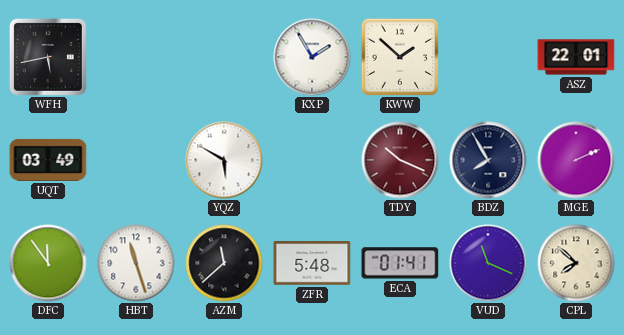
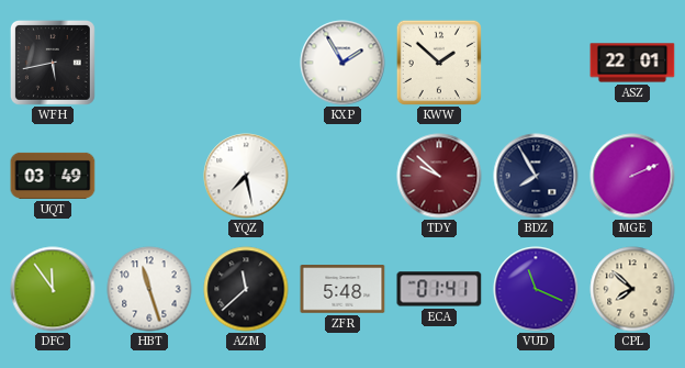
YQZ: 5:50 -> 7:28
TDY: 10:19 -> 9:52
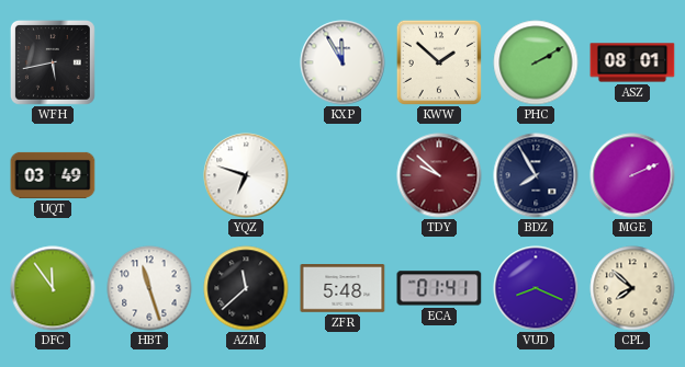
KXP: 1:55 -> 11:55
PHC: none -> 2:10
ASZ: 22:01 -> 08:01
YQZ: 7:28 -> 6:48
VUD: 11:19 -> 8:19
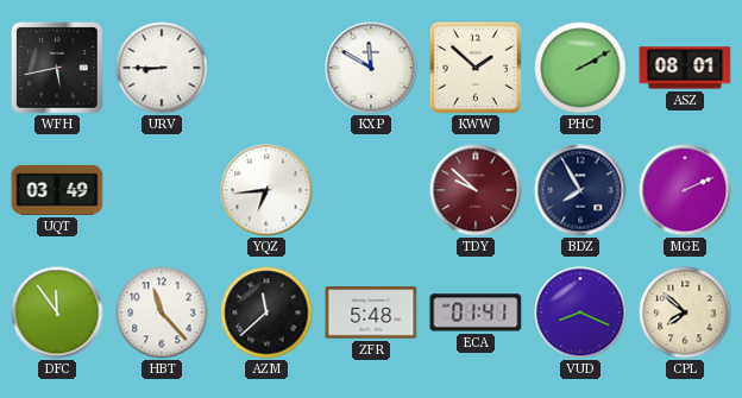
URV: none -> 8:45
KXP: 11:55 -> 11:50
YQZ: 6:48 -> 6:44
HBT: 11:27 -> 11:23
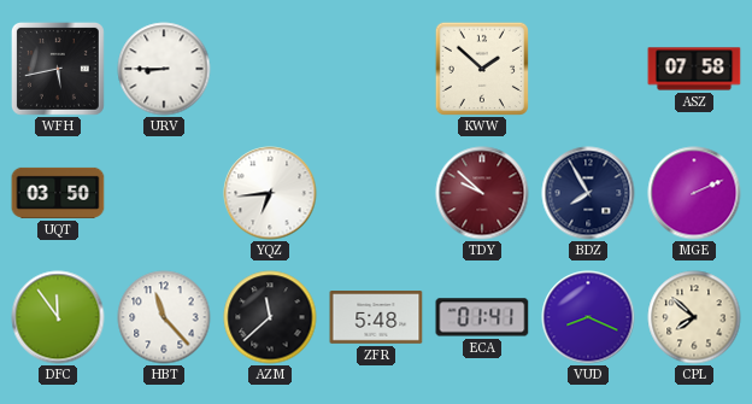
KXP: 11:50 -> none
PHC: 2:10 -> none
ASZ: 08:01 -> 07:58
UQT: 03:49 -> 03:50
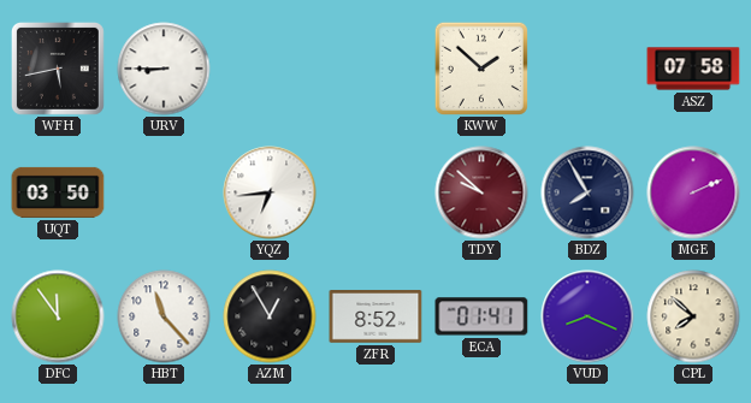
AZM: 11:38 -> 12:55
ZFR: 5:48 -> 8:52
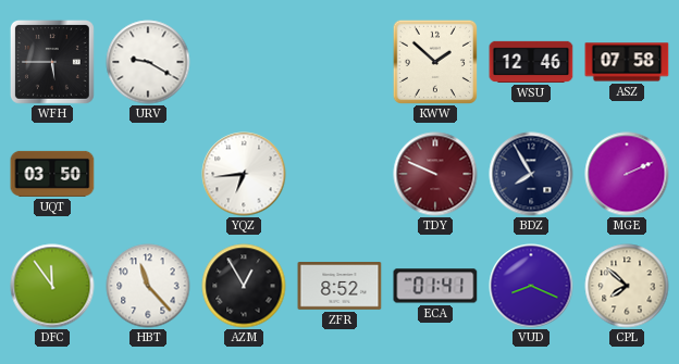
WFH: 5:43 -> 5:45
URV: 8:45 -> 9:20
WSU: none -> 12:46
TDY: 9:52 -> 9:49
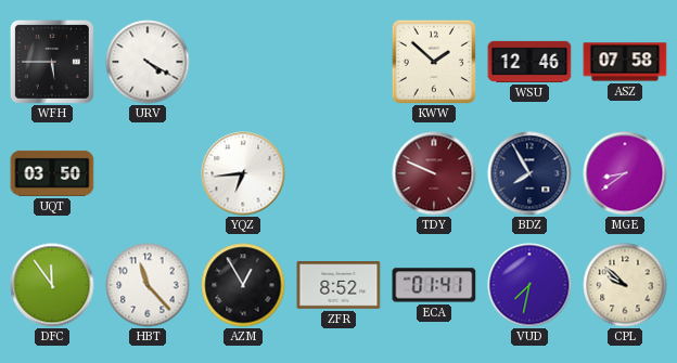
URV: 9:20 -> 4:20
MGE: 2:11 -> 8:39
VUD: 8:19 -> 7:32
CPL: 7:52 -> 9:52
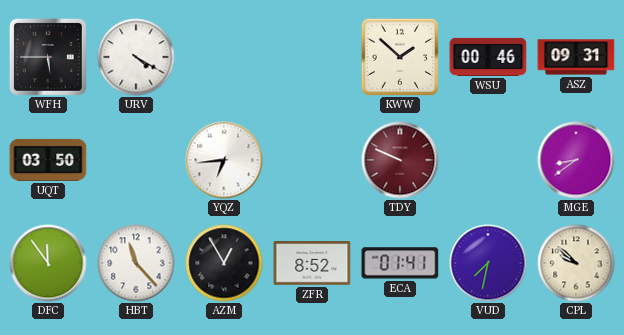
WSU: 12:46 -> 00:46
ASZ: 07:58 -> 09:31
BDZ: 7:55 -> none
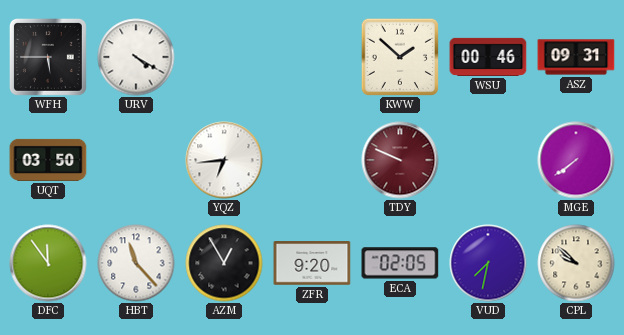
MGE: 8:39 -> 7:39
ZFR: 8:52 -> 9:20
ECA: 01:41 -> 02:05
